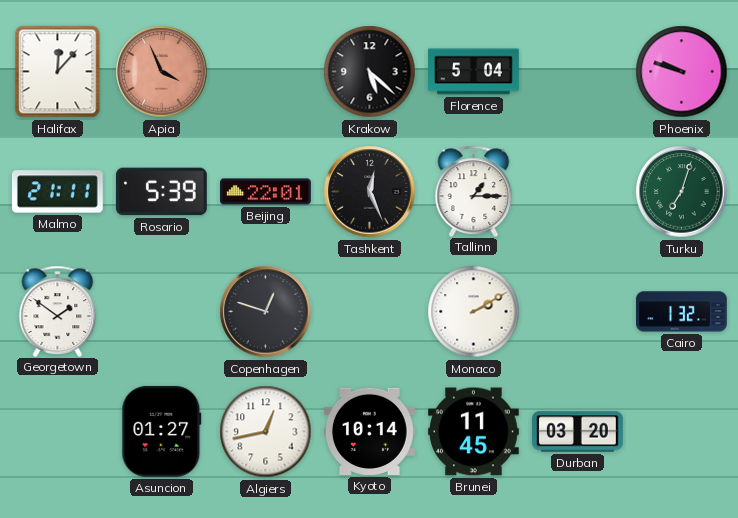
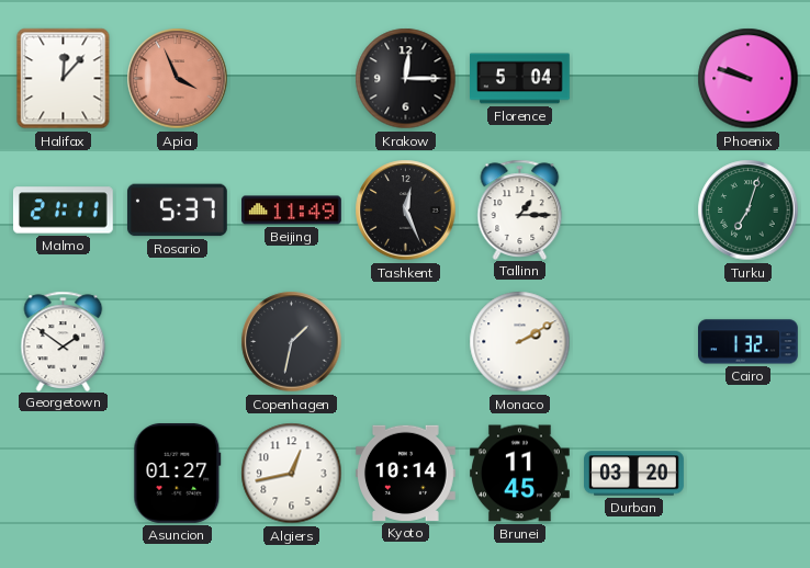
Krakow: 5:22 -> 12:15
Rosario: 5:39 -> 5:37
Beijing: 22:01 -> 11:49
Copenhagen: 12:48 -> 1:32
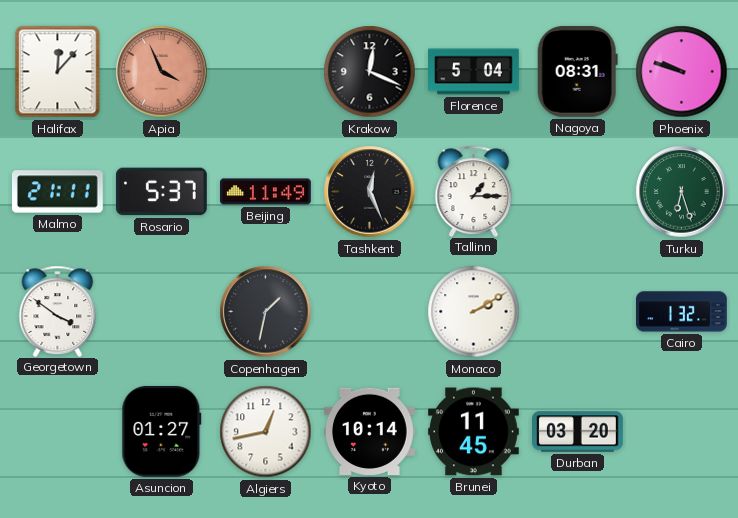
Krakow: 12:15 -> 12:19
Nagoya: none -> 08:31
Turku: 7:03 -> 6:27
Georgetown: 1:51 -> 3:51
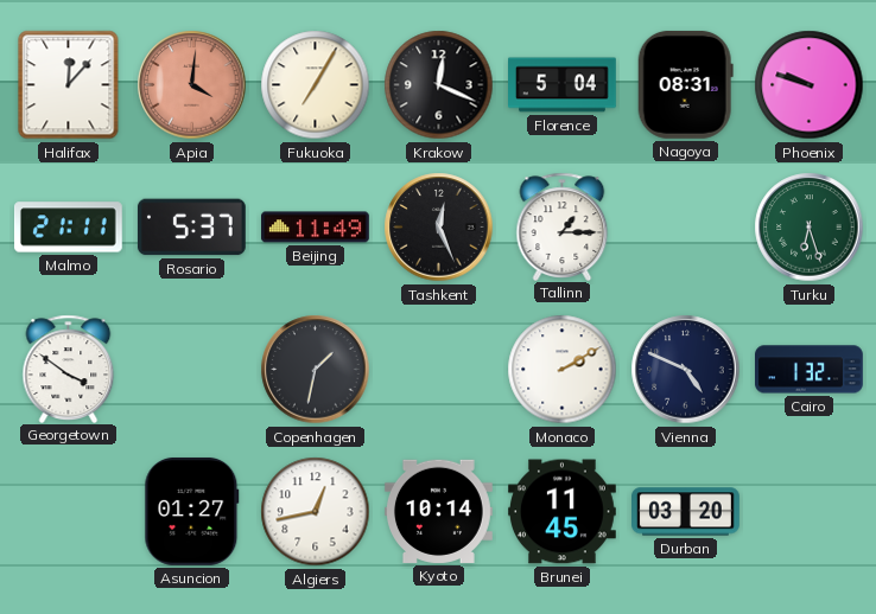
Apia: 3:56 -> 4:01
Fukuoka: none -> 7:05
Vienna: none -> 4:49
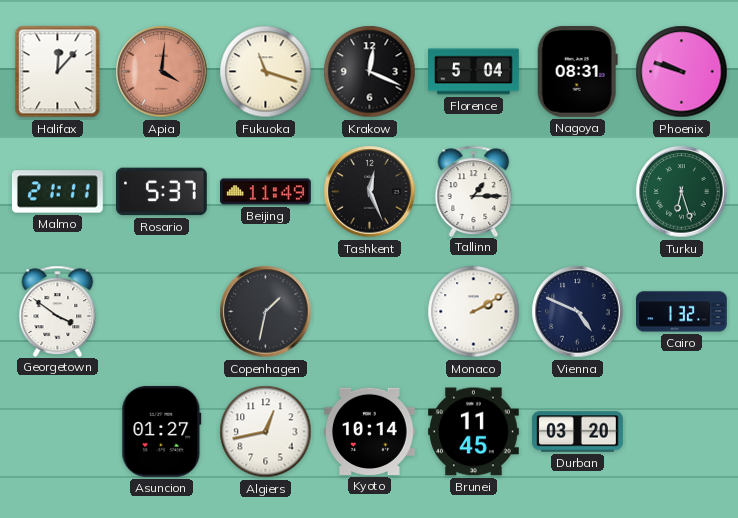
Fukuoka: 7:05 -> 11:18
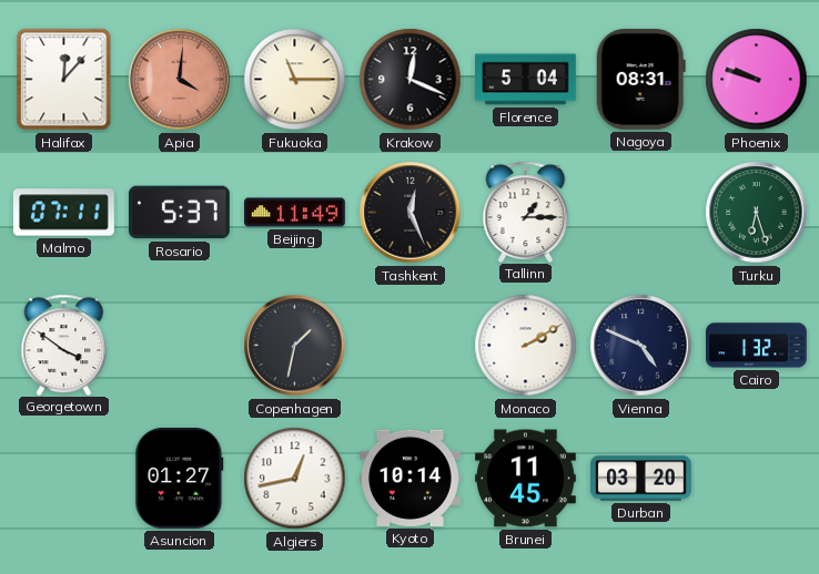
Fukuoka: 11:18 -> 11:15
Malmo: 21:11 -> 07:11
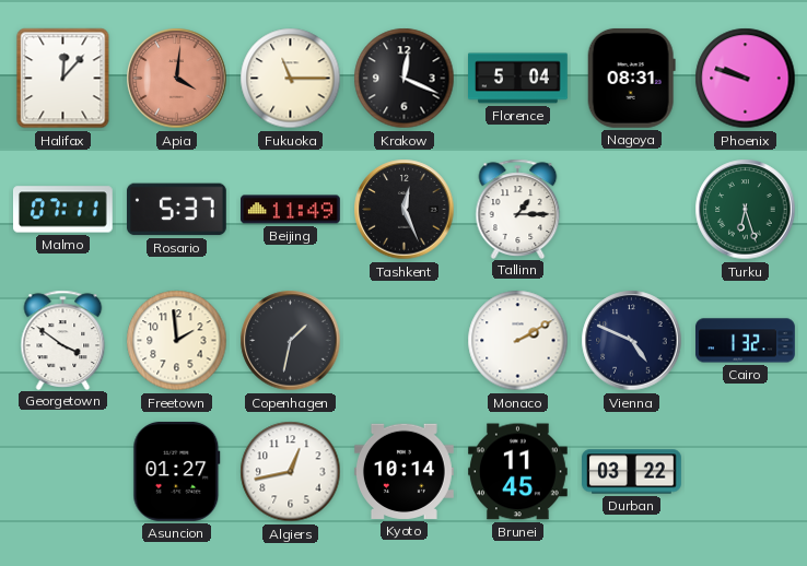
Freetown: none -> 1:59
Durban: 03:20 -> 03:22
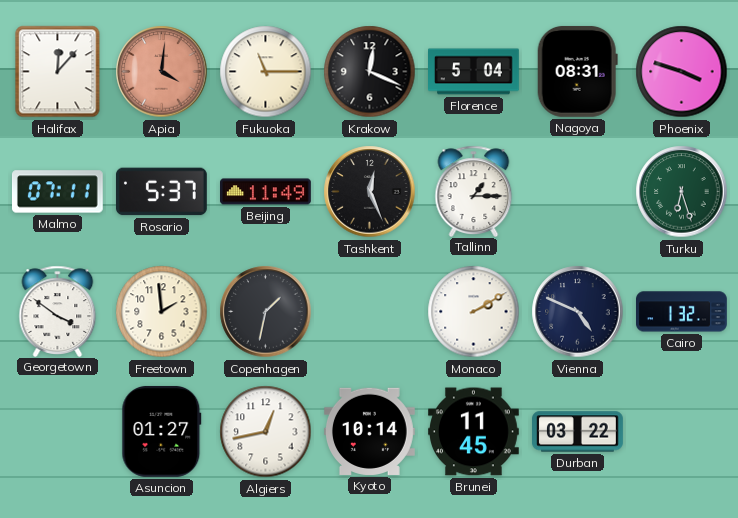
Phoenix: 9:48 -> 3:48
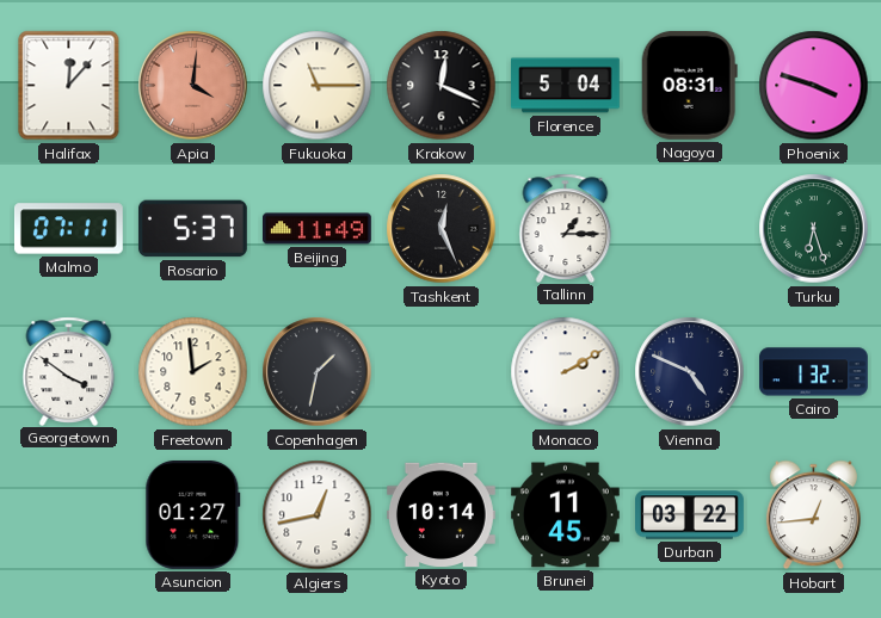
Hobart: none -> 12:44
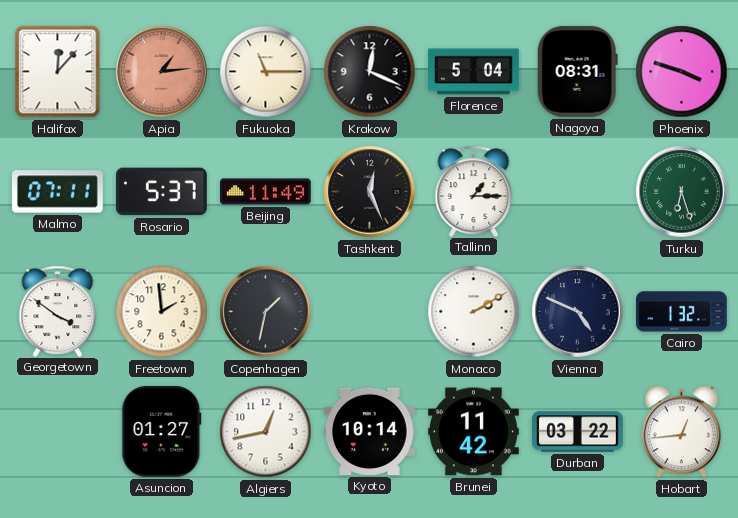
Apia: 4:01 -> 1:14
Brunei: 11:45 -> 11:42
